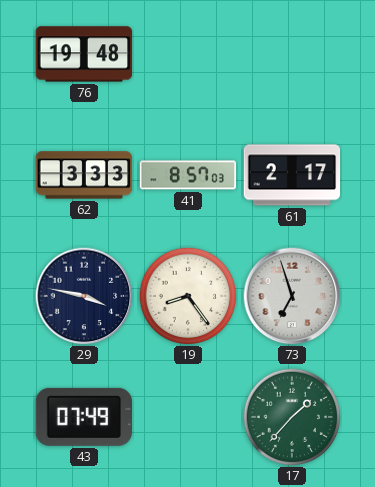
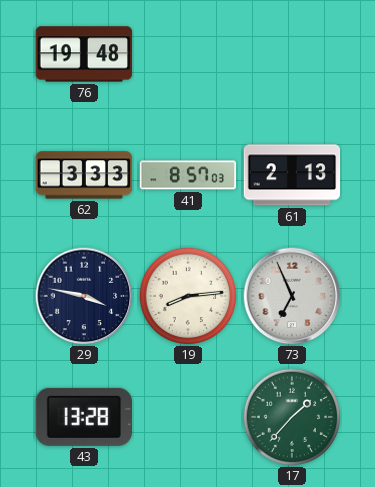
61: 2:17 -> 2:13
19: 8:24 -> 8:14
73: 6:57 -> 6:56
43: 07:49 -> 13:28
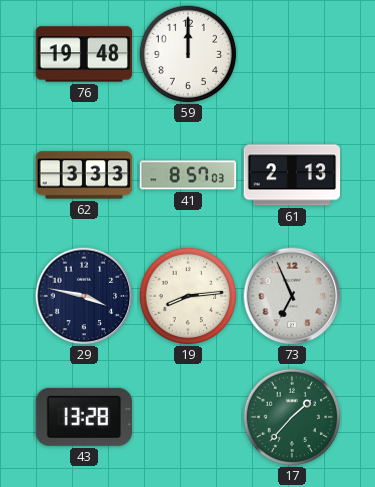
59: none -> 12:00
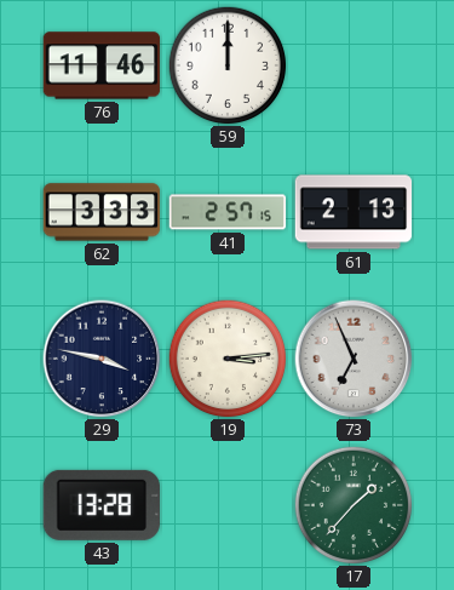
76: 19:48 -> 11:46
41: 8:57 -> 2:57
19: 8:14 -> 3:14
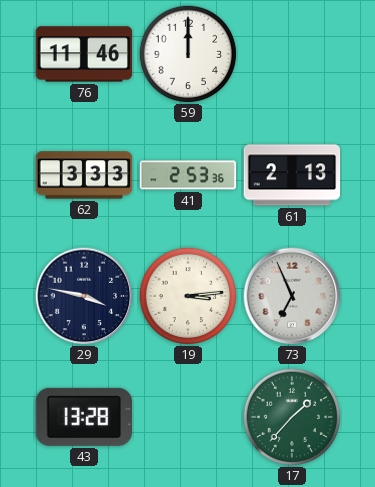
41: 2:57 -> 2:53
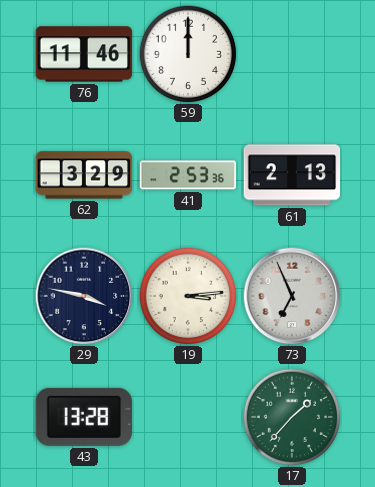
62: 3:33 -> 3:29
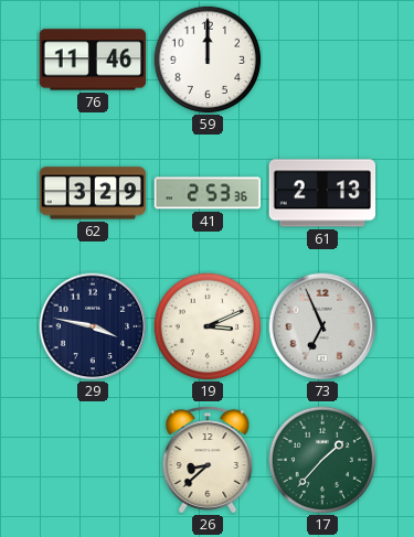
19: 3:14 -> 3:11
43: 13:28 -> none
26: none -> 8:38
